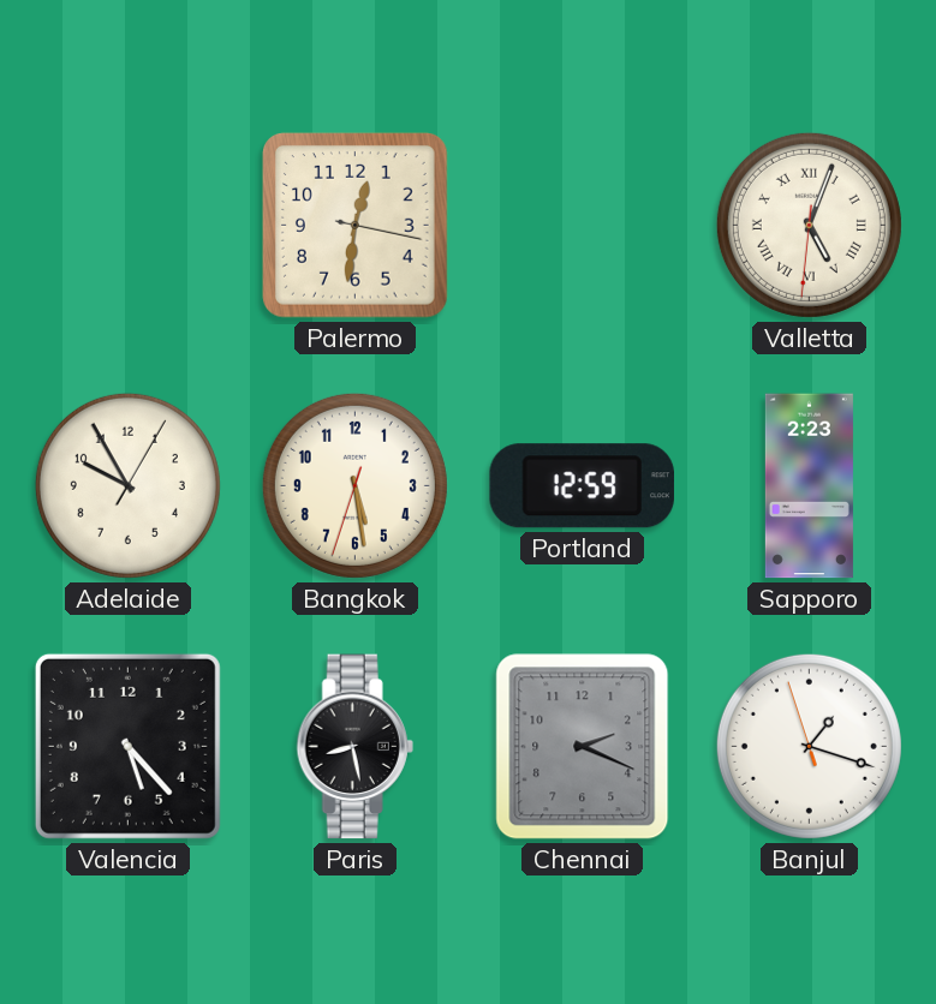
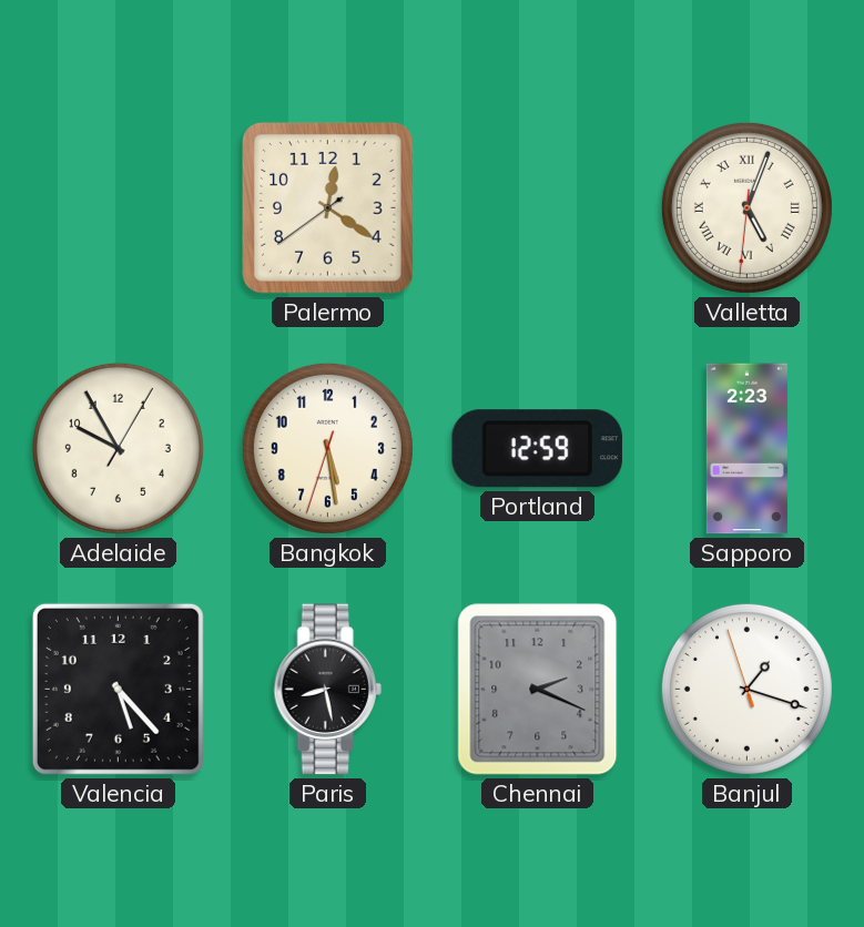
Palermo: 12:31 -> 12:20
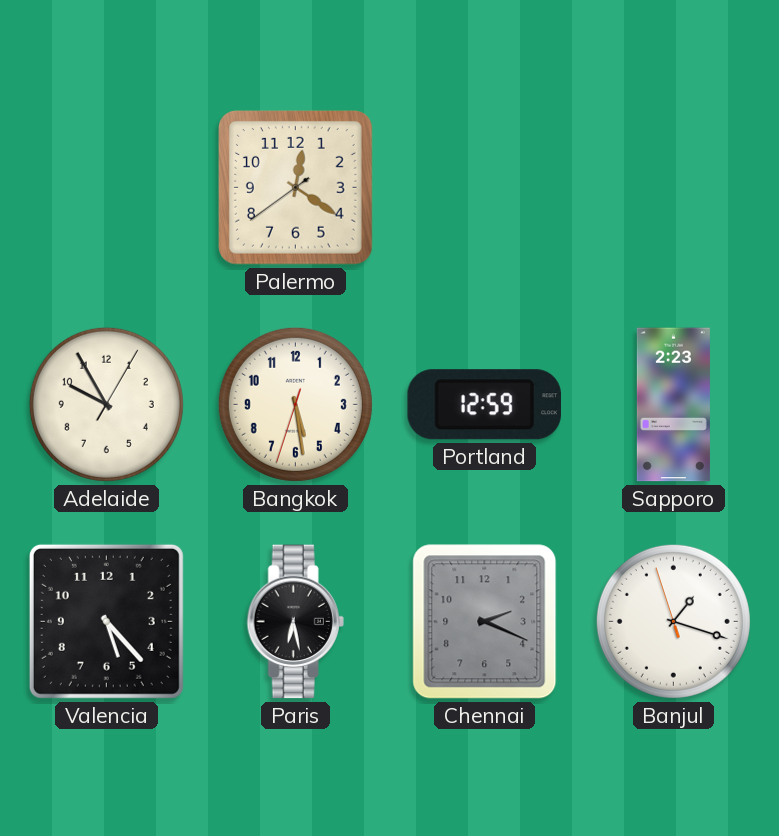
Valletta: 5:03 -> none
Paris: 8:28 -> 6:28
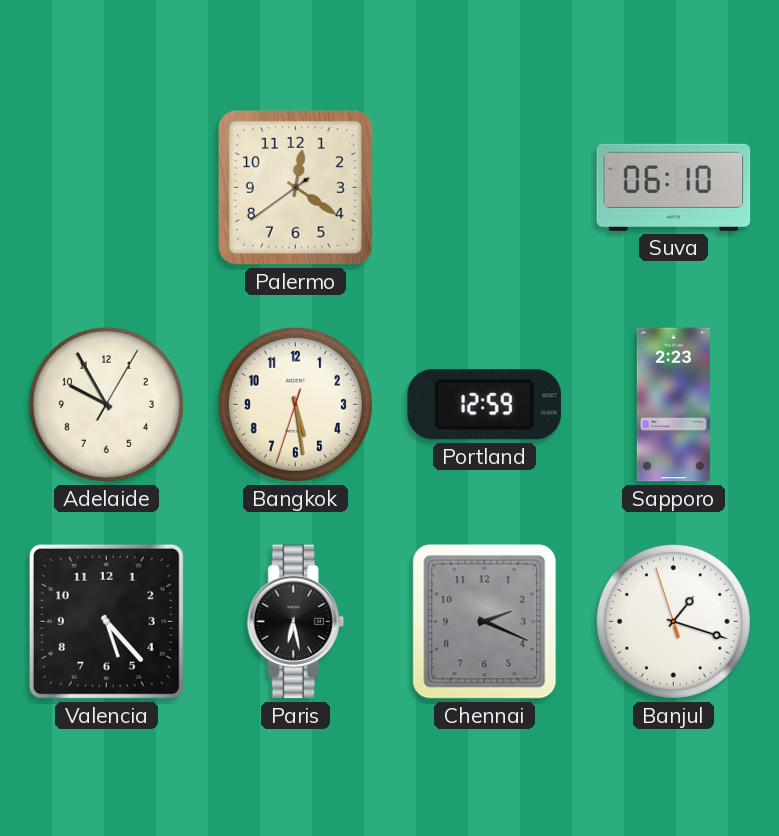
Suva: none -> 06:10
